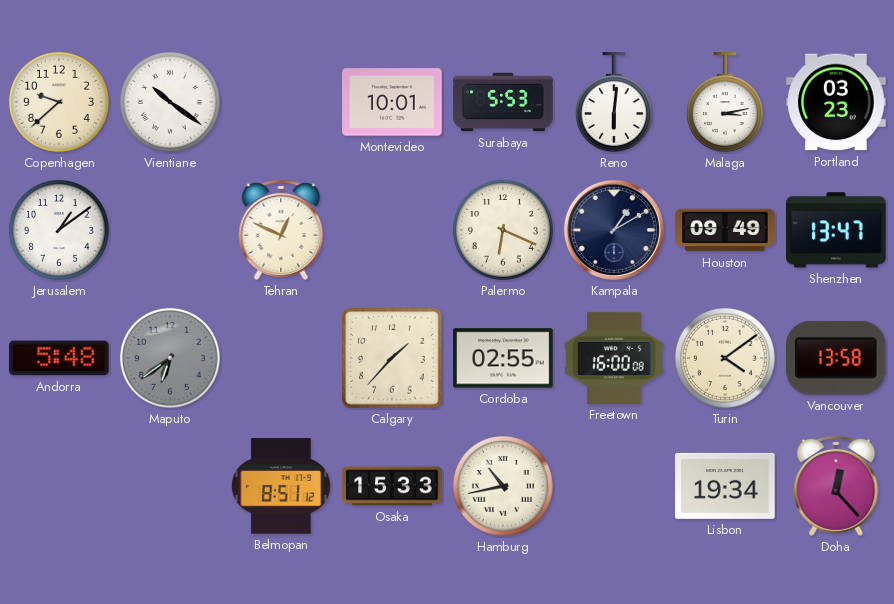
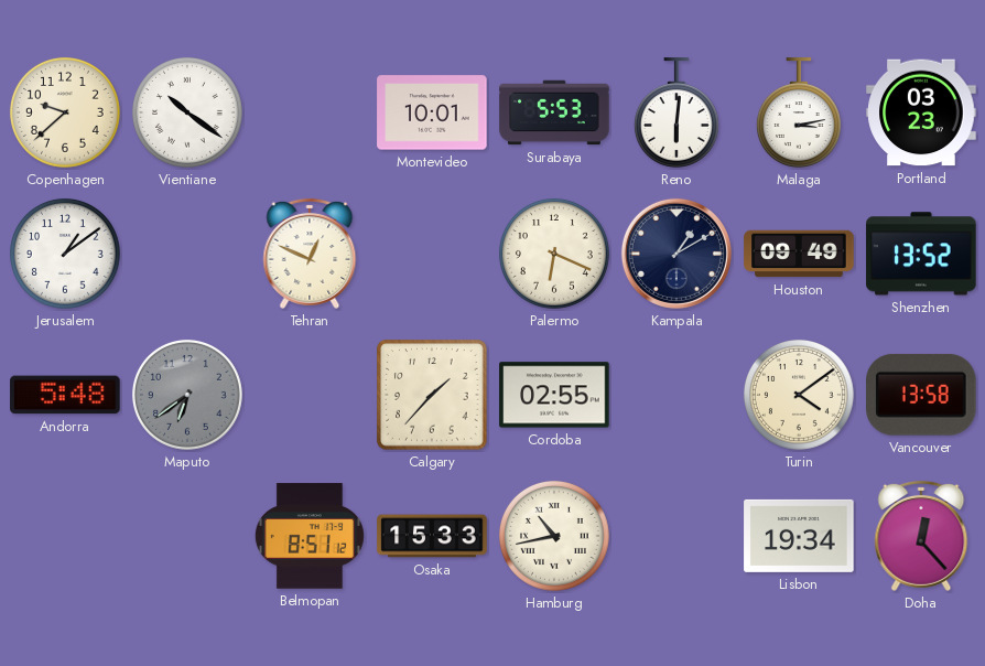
Shenzhen: 13:47 -> 13:52
Freetown: 16:00 -> none
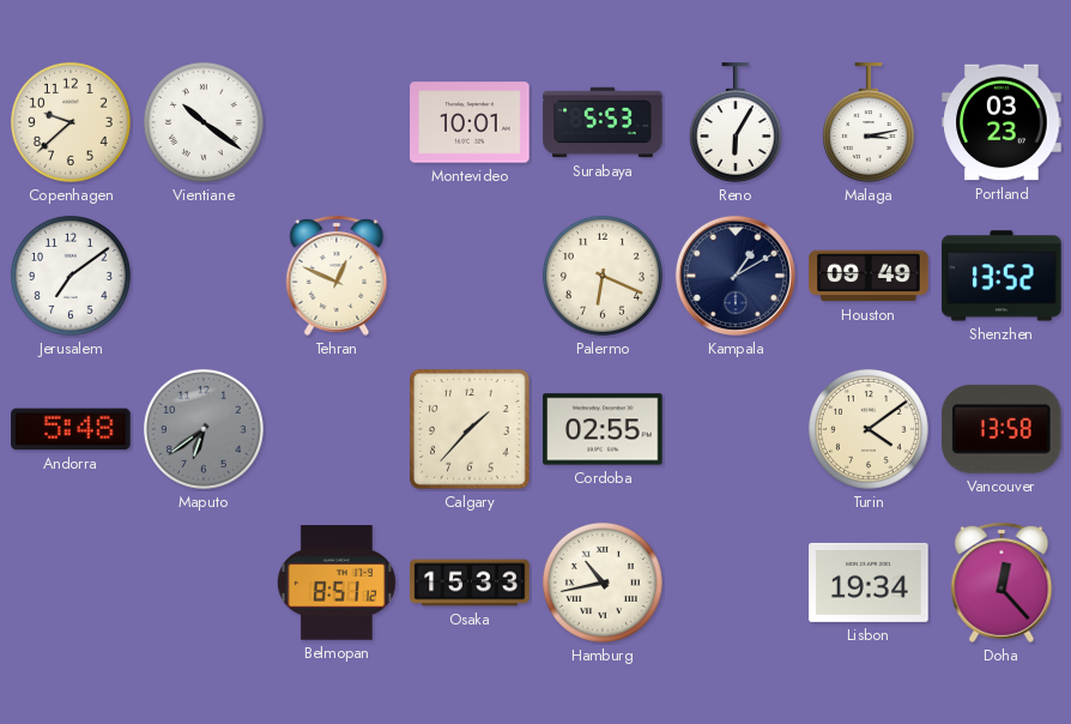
Reno: 6:01 -> 6:05
Jerusalem: 1:09 -> 7:09
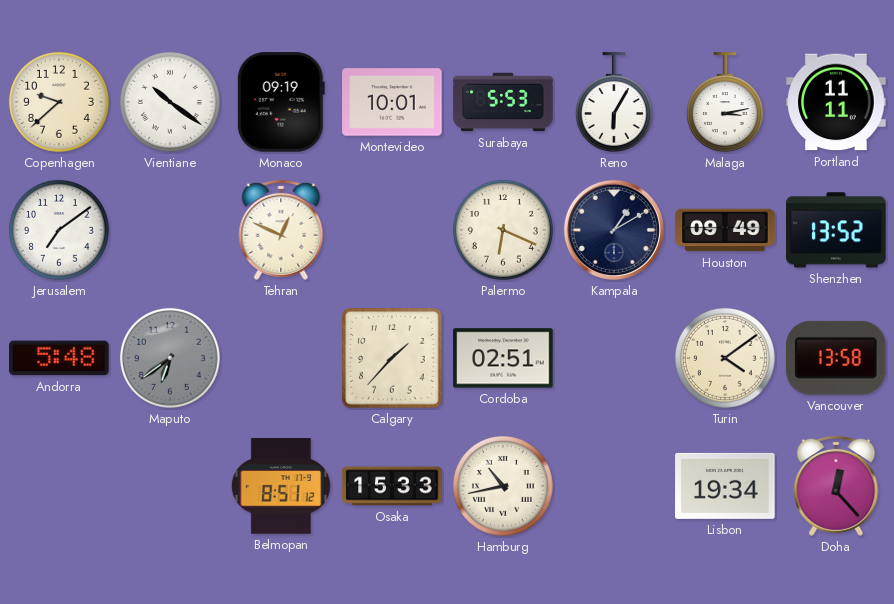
Monaco: none -> 09:19
Portland: 03:23 -> 11:11
Cordoba: 02:55 -> 02:51
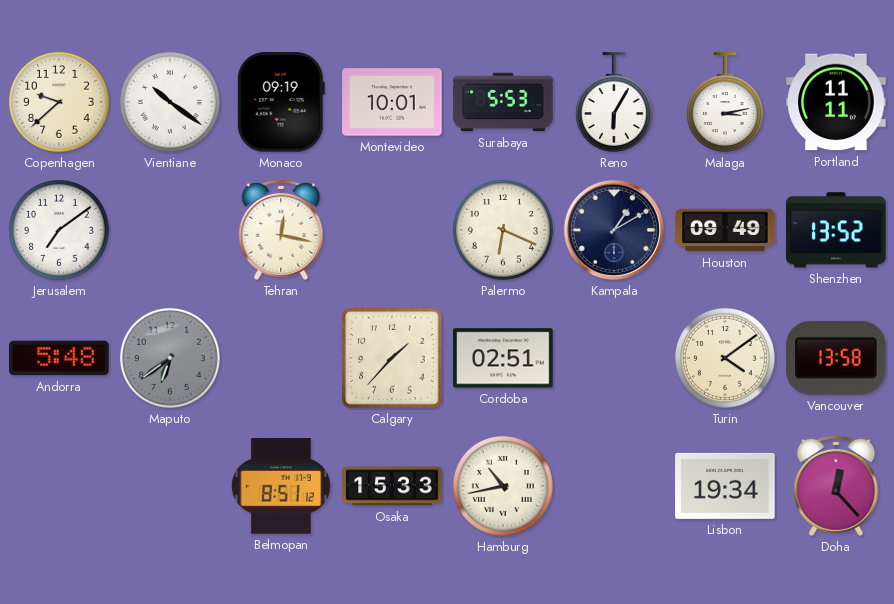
Tehran: 12:49 -> 12:17
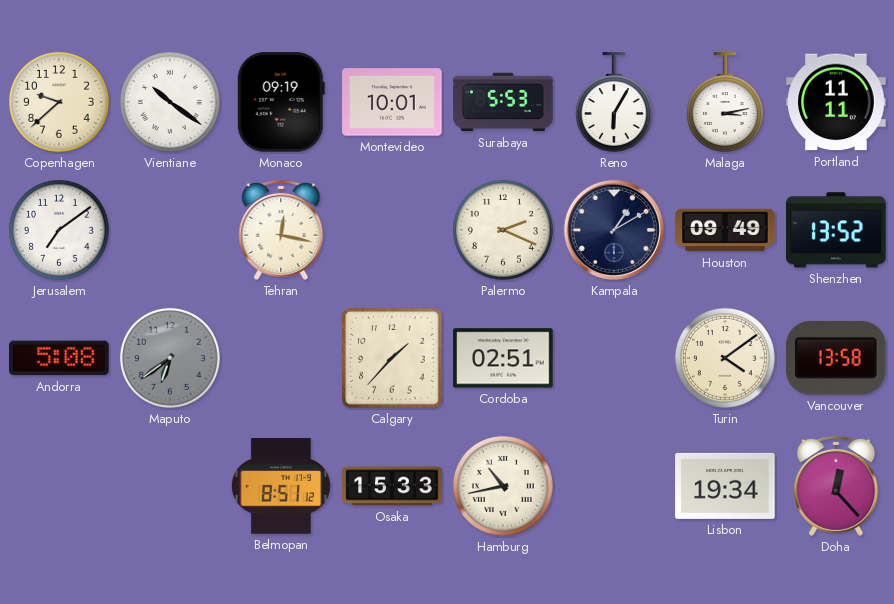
Palermo: 6:19 -> 2:19
Andorra: 5:48 -> 5:08
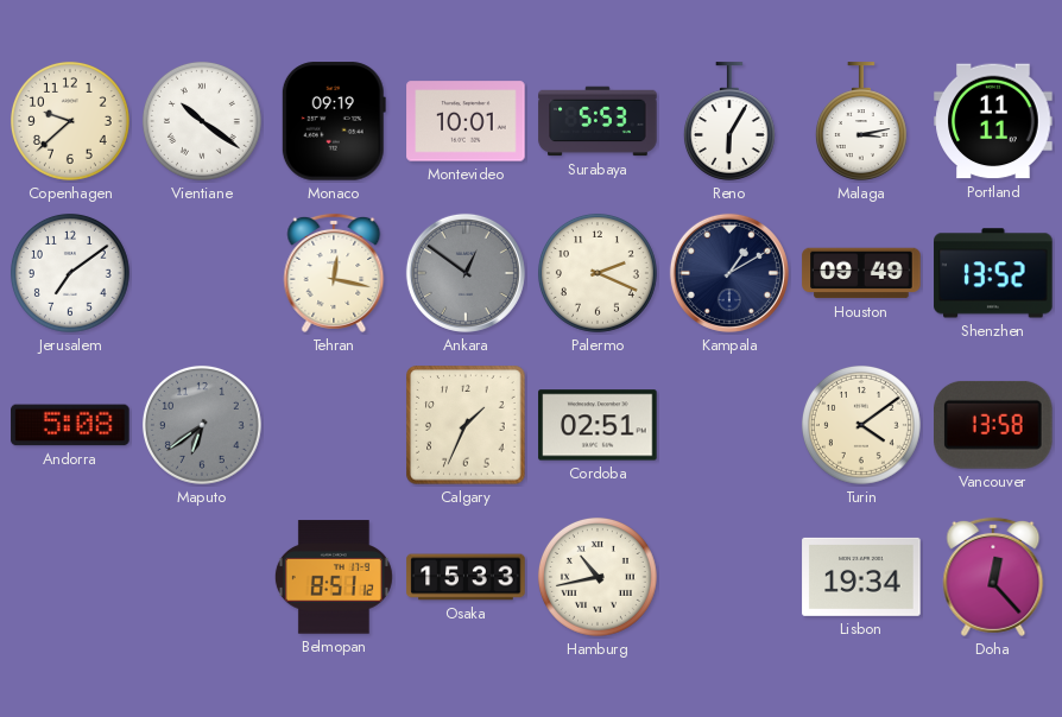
Ankara: none -> 12:51
Calgary: 1:37 -> 1:34
